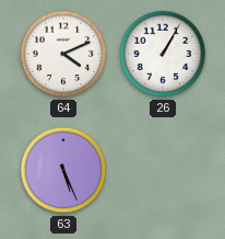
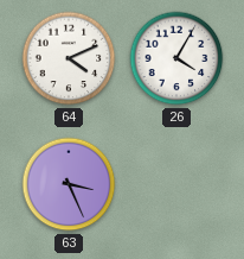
26: 1:05 -> 4:05
63: 5:26 -> 3:26
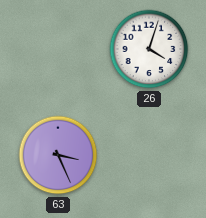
64: 4:11 -> none
26: 4:05 -> 4:03
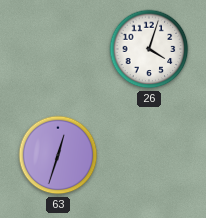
63: 3:26 -> 12:33
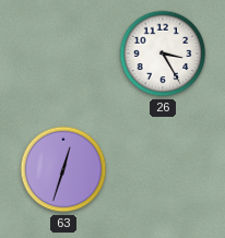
26: 4:03 -> 3:25
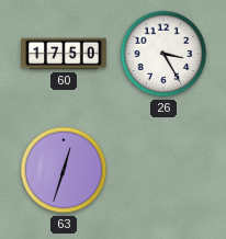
60: none -> 17:50
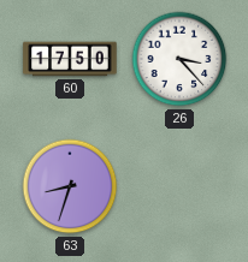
26: 3:25 -> 3:23
63: 12:33 -> 8:33
